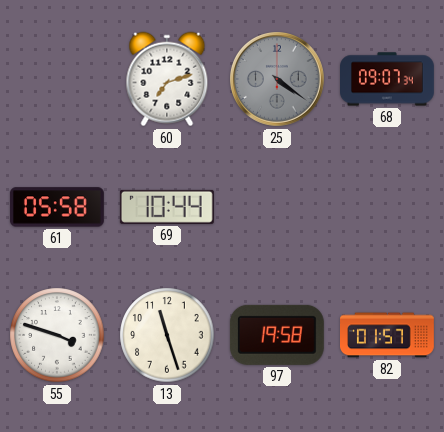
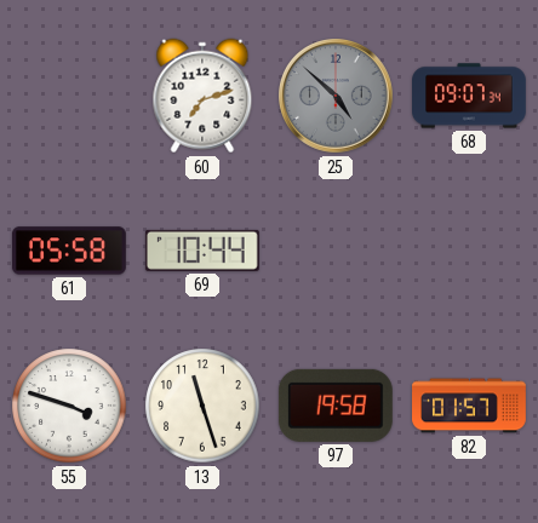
25: 4:21 -> 4:52
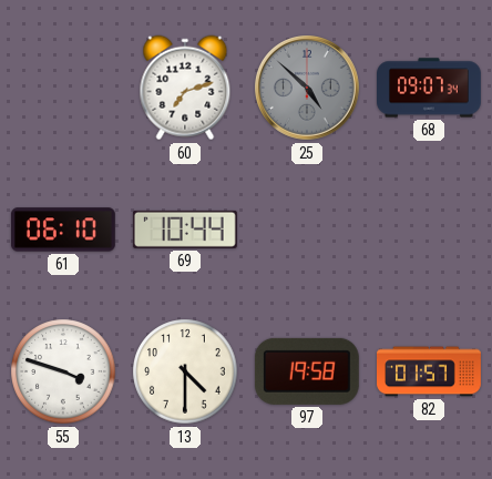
61: 05:58 -> 06:10
13: 11:27 -> 4:30
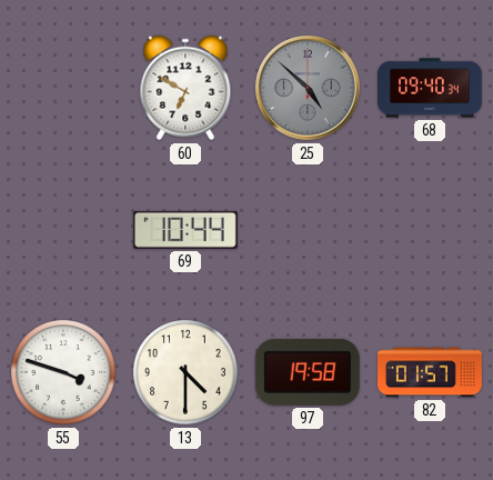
60: 7:12 -> 6:50
68: 09:07 -> 09:40
61: 06:10 -> none
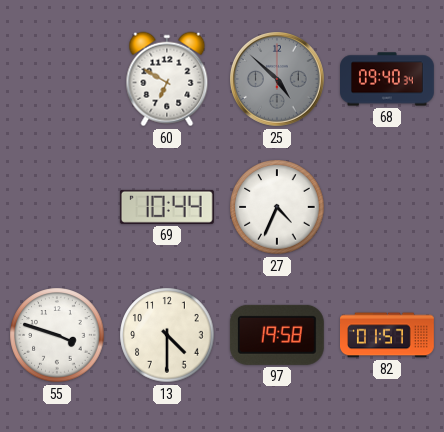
27: none -> 4:34
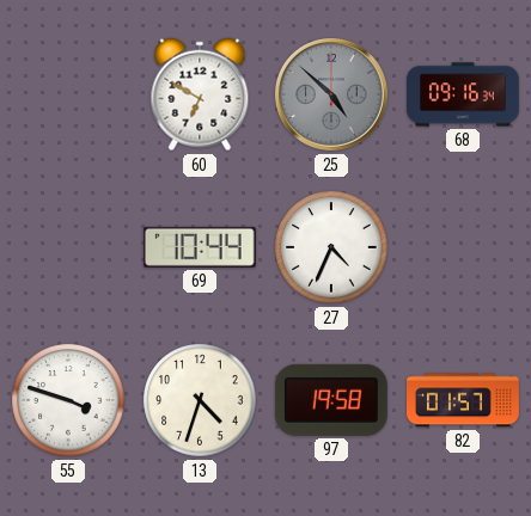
68: 09:40 -> 09:16
13: 4:30 -> 4:33
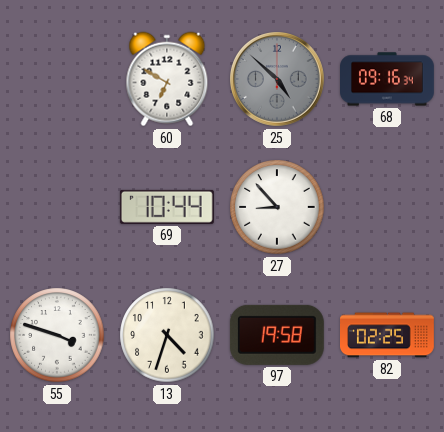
27: 4:34 -> 8:53
82: 01:57 -> 02:25
